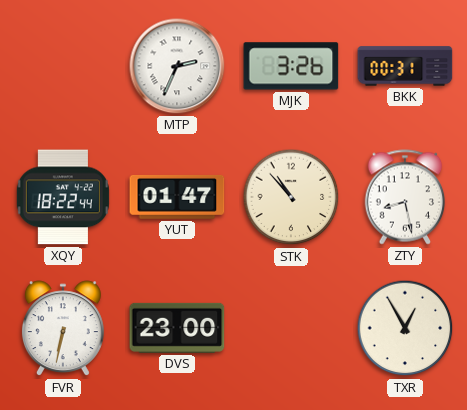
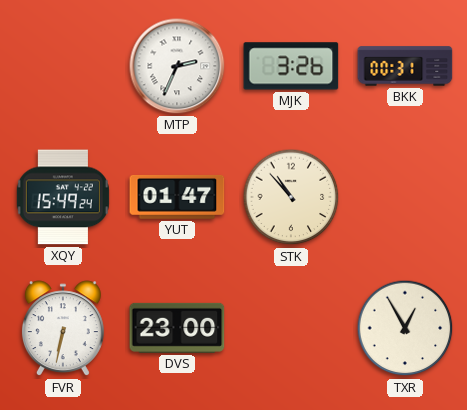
XQY: 18:22 -> 15:49
ZTY: 8:28 -> none
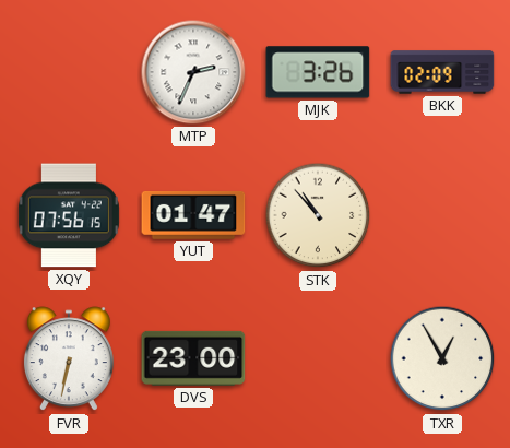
BKK: 00:31 -> 02:09
XQY: 15:49 -> 07:56
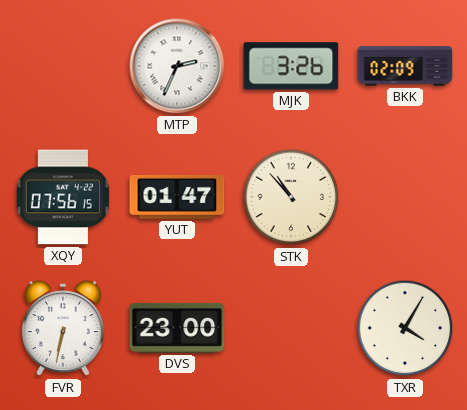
TXR: 12:55 -> 4:05
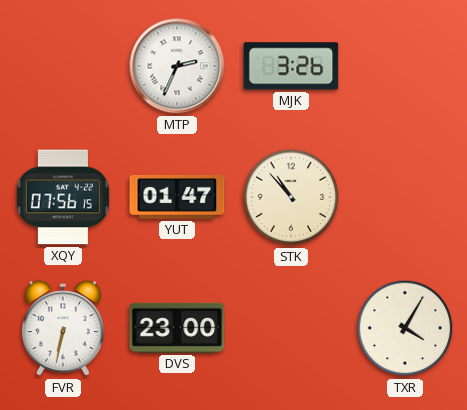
BKK: 02:09 -> none
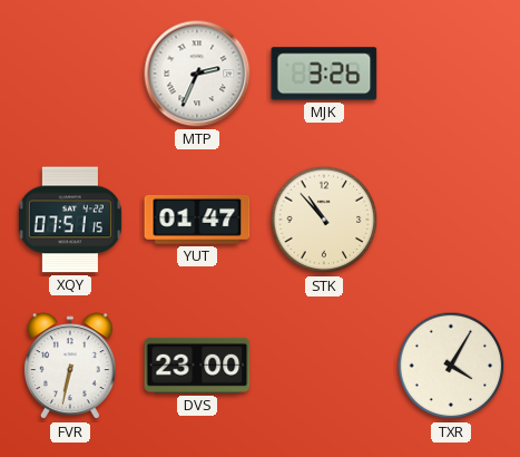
XQY: 07:56 -> 07:51
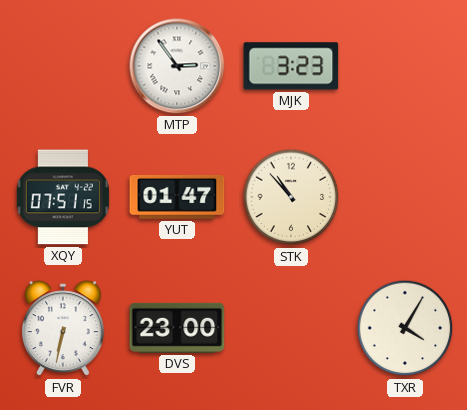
MTP: 2:34 -> 2:54
MJK: 3:26 -> 3:23
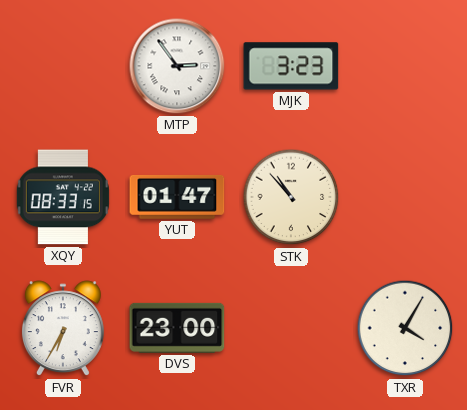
XQY: 07:51 -> 08:33
FVR: 6:32 -> 6:35
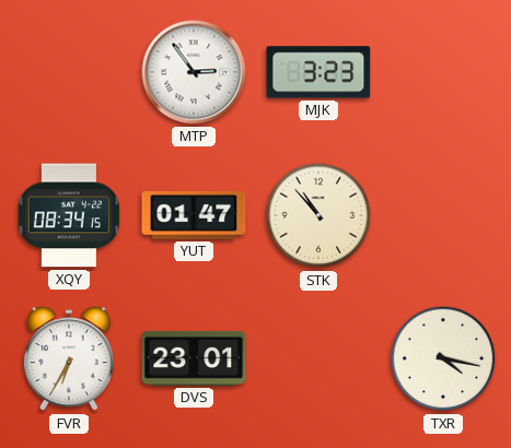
XQY: 08:33 -> 08:34
DVS: 23:00 -> 23:01
TXR: 4:05 -> 4:17
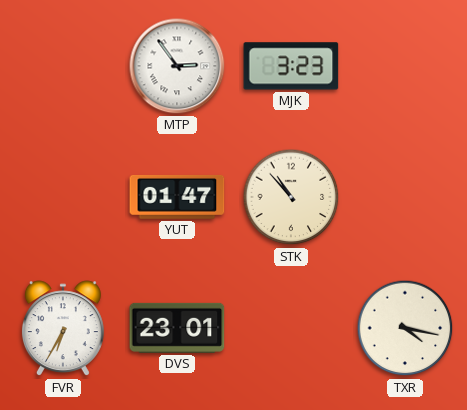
XQY: 08:34 -> none
